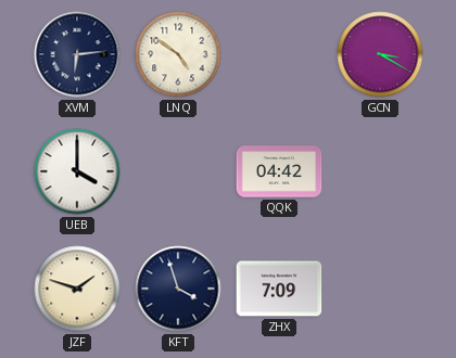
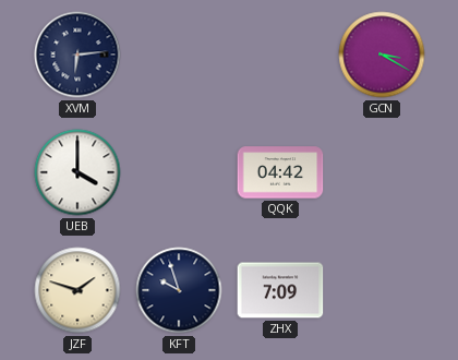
LNQ: 4:51 -> none
KFT: 3:57 -> 9:57
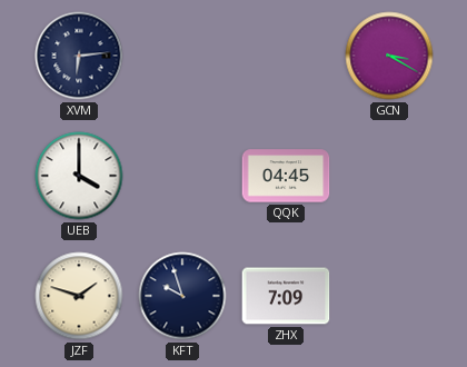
QQK: 04:42 -> 04:45
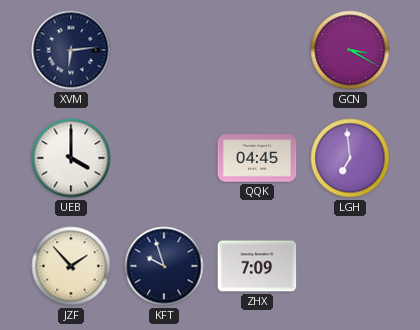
LGH: none -> 6:59
JZF: 1:48 -> 1:53
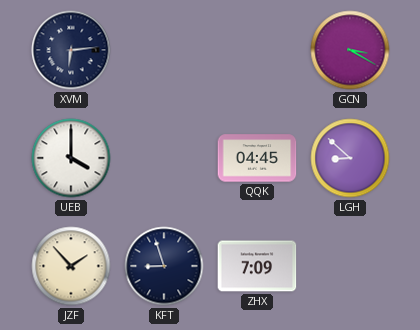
LGH: 6:59 -> 8:52
KFT: 9:57 -> 8:57
